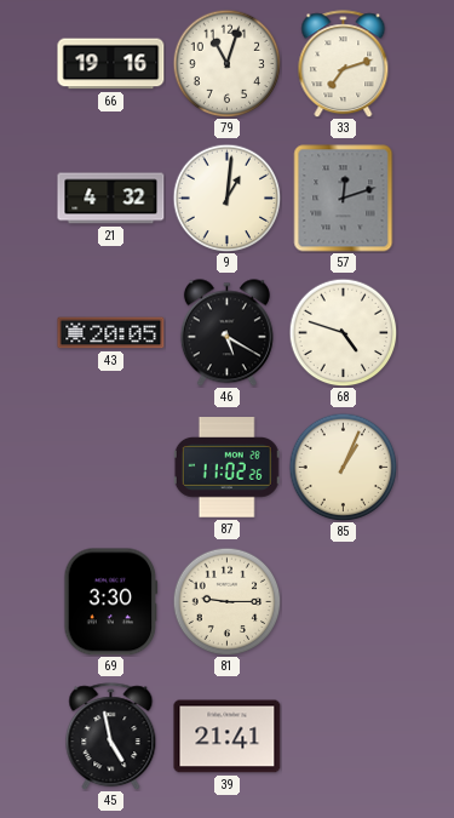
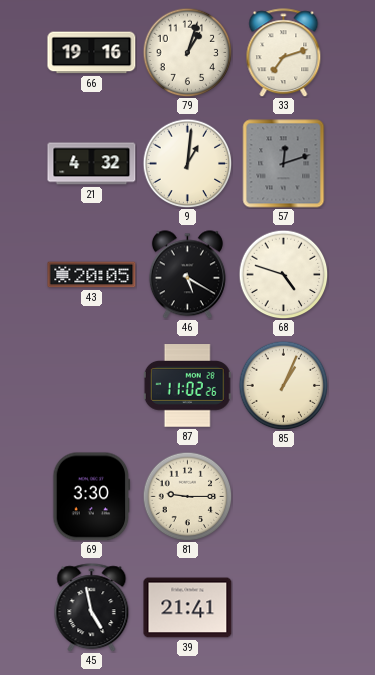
79: 11:03 -> 1:03
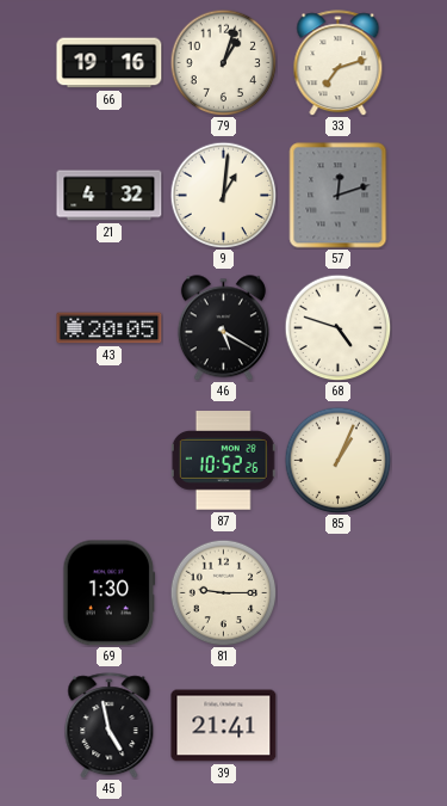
87: 11:02 -> 10:52
69: 3:30 -> 1:30
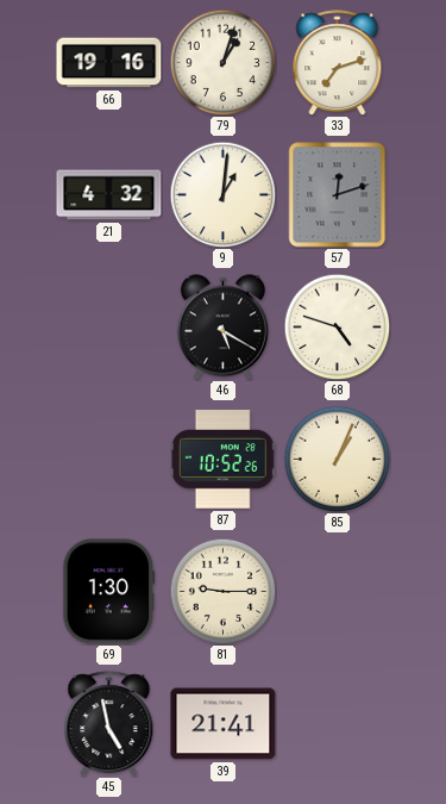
43: 20:05 -> none
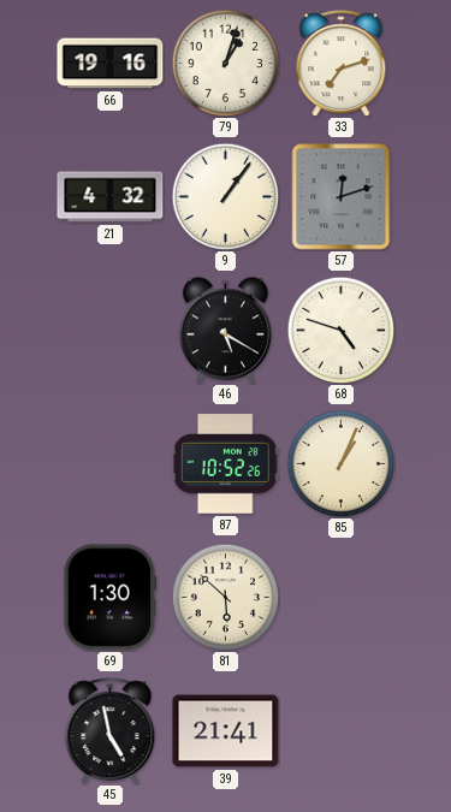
9: 1:01 -> 1:06
81: 9:15 -> 5:52
